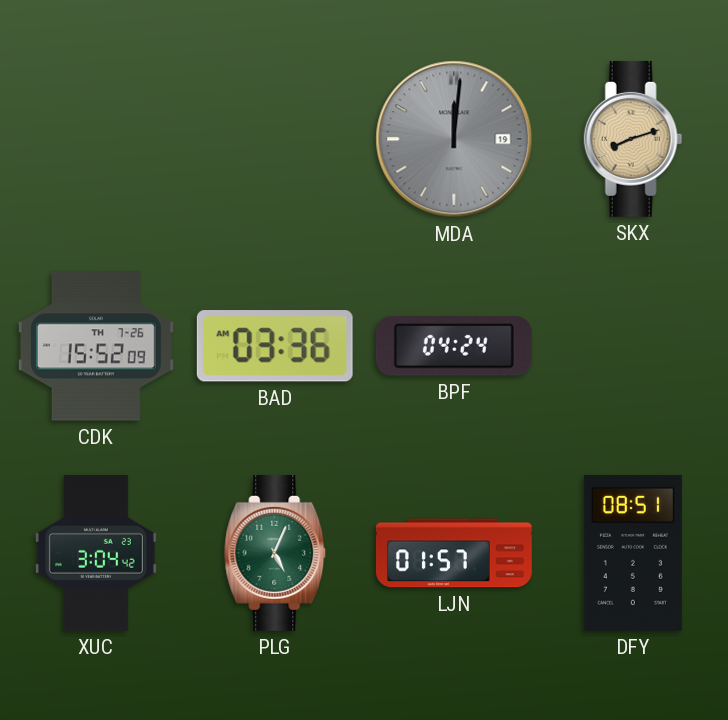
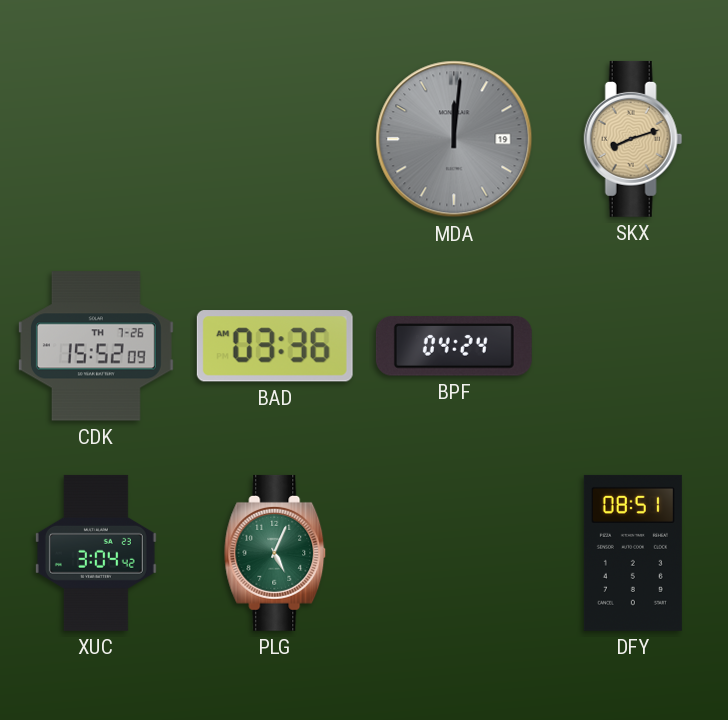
LJN: 01:57 -> none
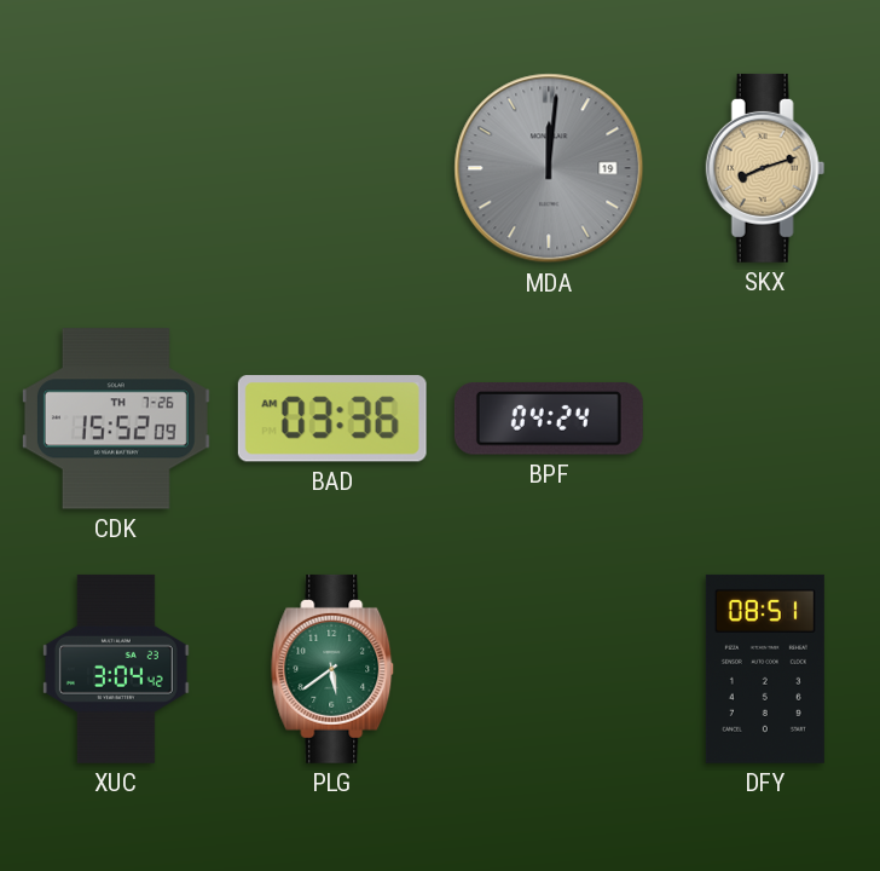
PLG: 5:04 -> 5:39
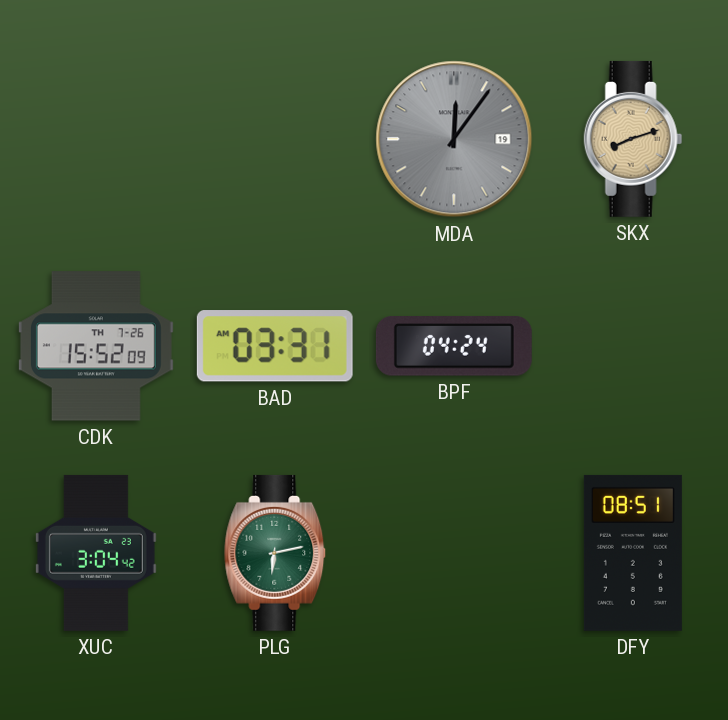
MDA: 12:01 -> 12:06
BAD: 03:36 -> 03:31
PLG: 5:39 -> 6:13
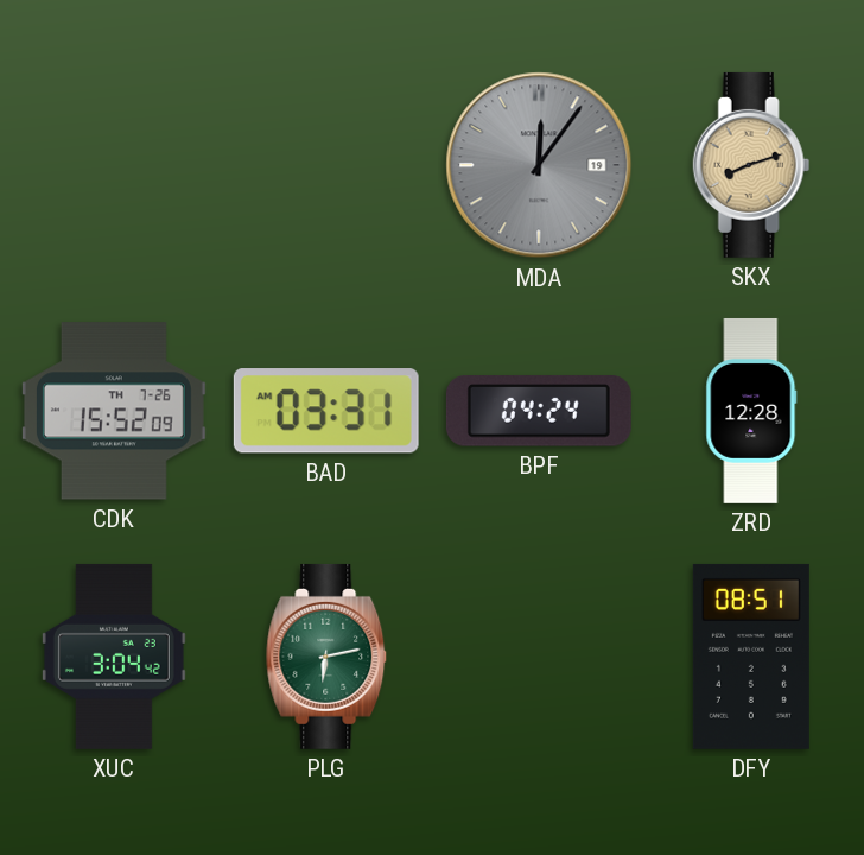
ZRD: none -> 12:28
